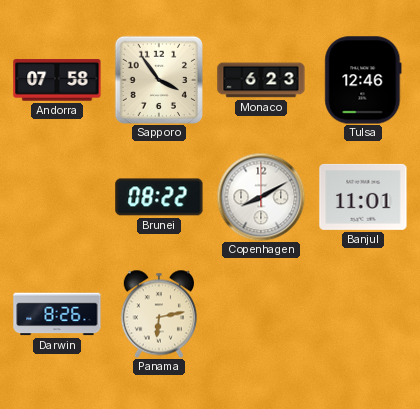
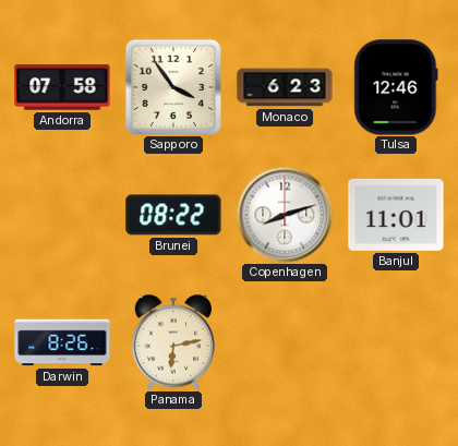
Copenhagen: 8:10 -> 8:12
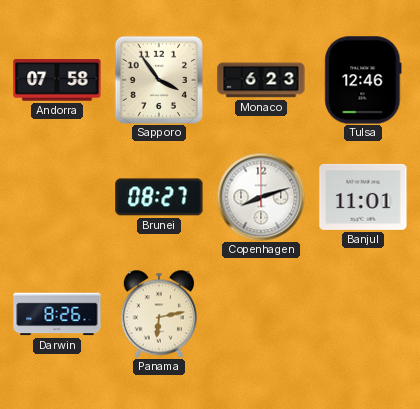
Brunei: 08:22 -> 08:27
